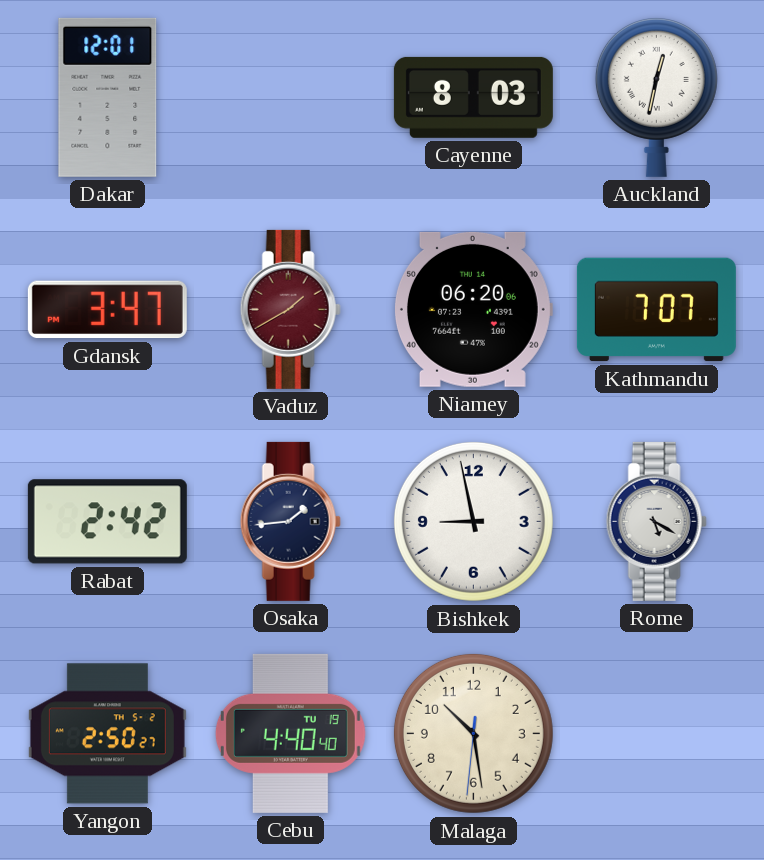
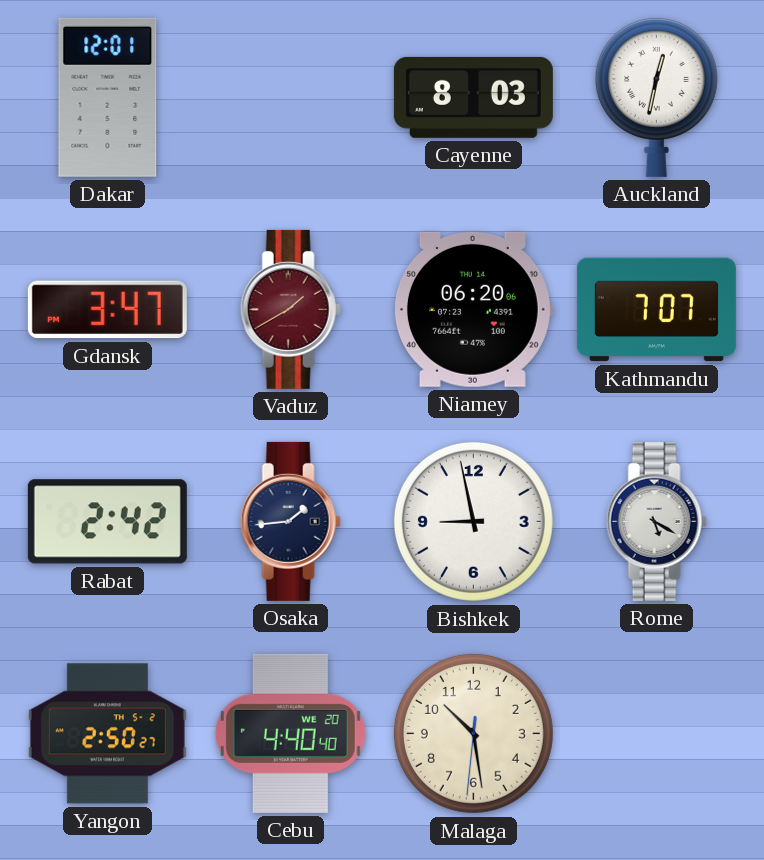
Cebu date: TU 19 -> WE 20
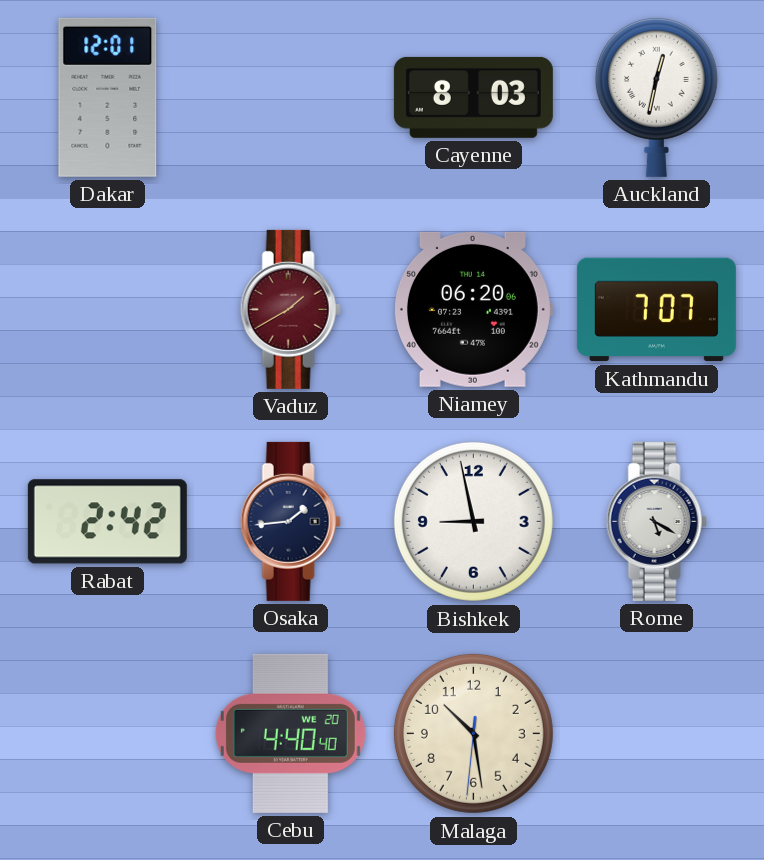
Gdansk: 3:47 -> none
Yangon: 2:50 -> none
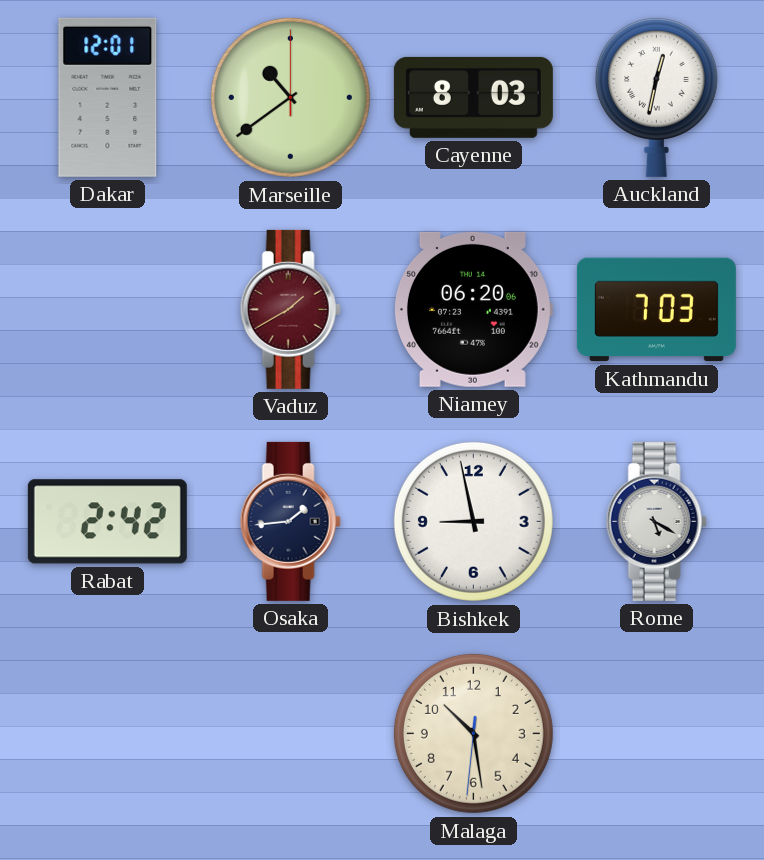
Marseille: none -> 10:39
Kathmandu: 7:07 -> 7:03
Cebu: 4:40 -> none
